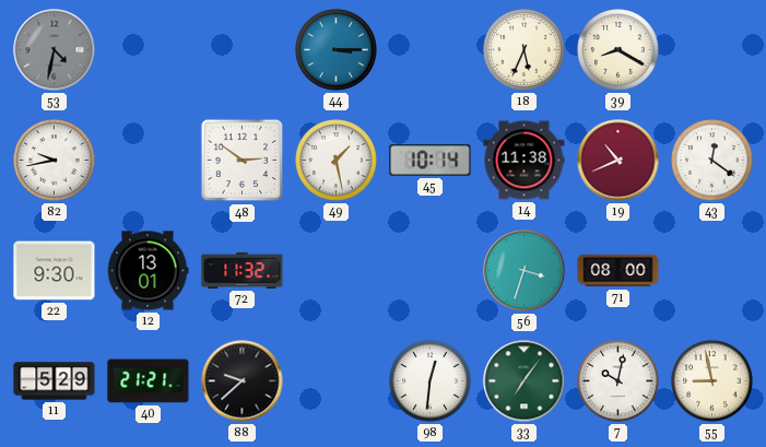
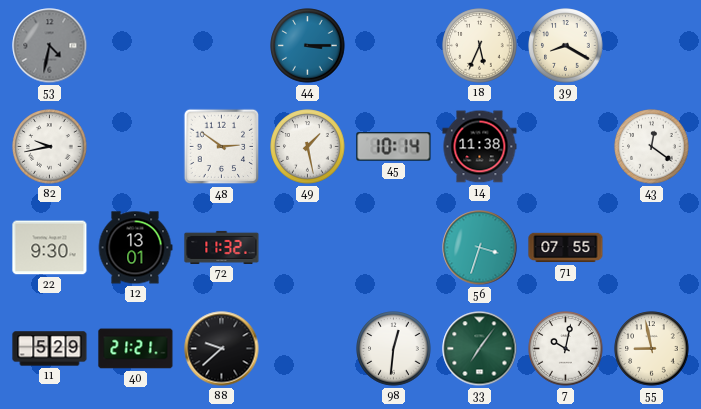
19: 10:41 -> none
71: 08:00 -> 07:55
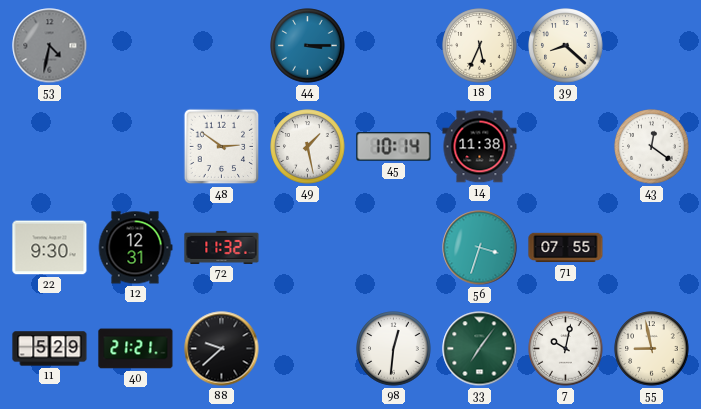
39: 8:20 -> 8:22
82: 9:43 -> none
12: 13:01 -> 12:31
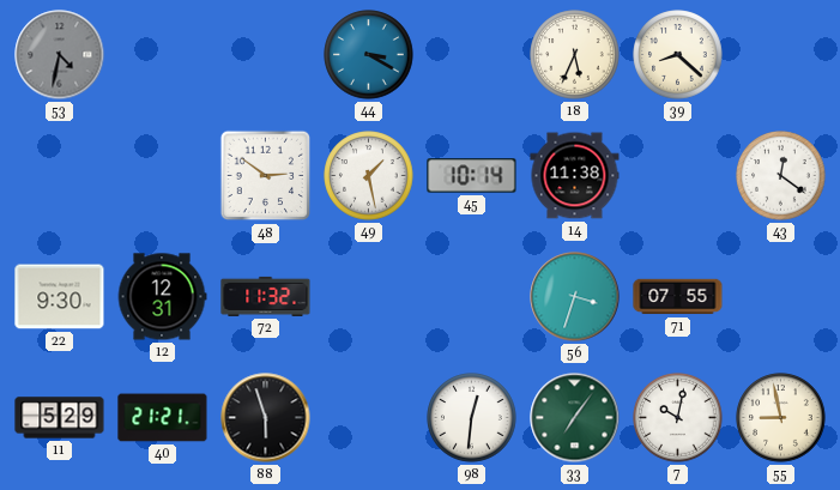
44: 3:15 -> 3:20
88: 9:38 -> 5:57
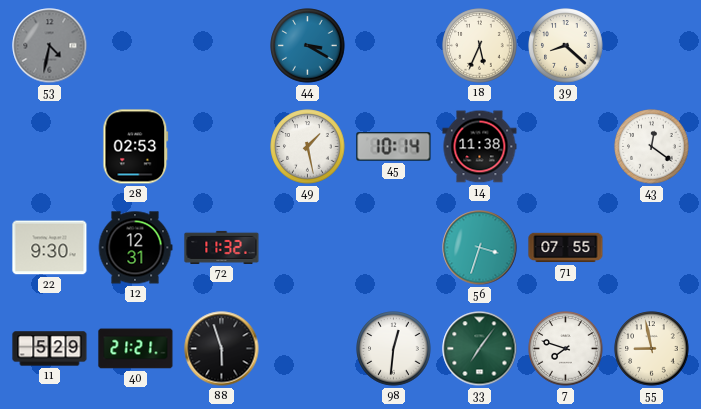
28: none -> 02:53
48: 2:51 -> none
7: 10:02 -> 7:48
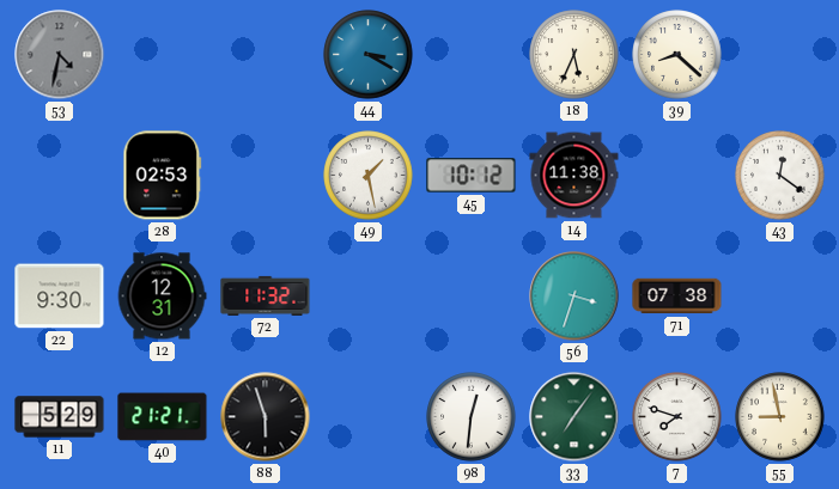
45: 10:14 -> 10:12
71: 07:55 -> 07:38
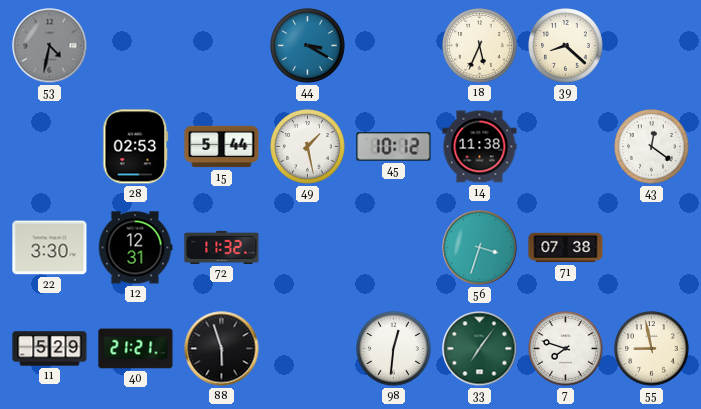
15: none -> 5:44
22: 9:30 -> 3:30
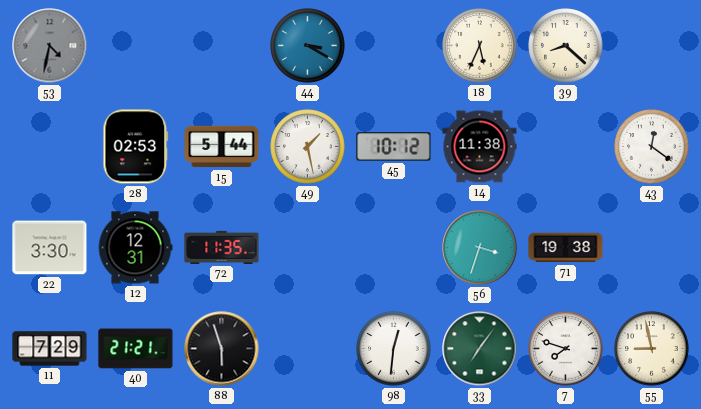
72: 11:32 -> 11:35
71: 07:38 -> 19:38
11: 5:29 -> 7:29
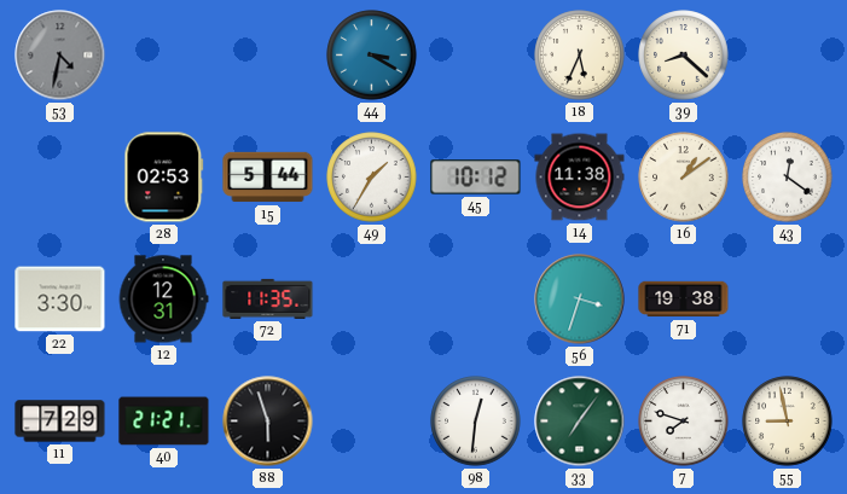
49: 1:28 -> 1:35
16: none -> 1:09
